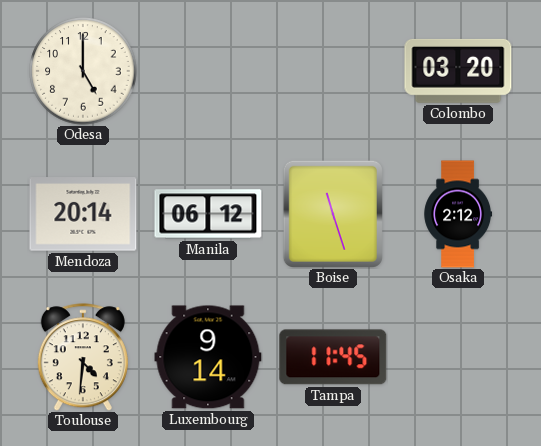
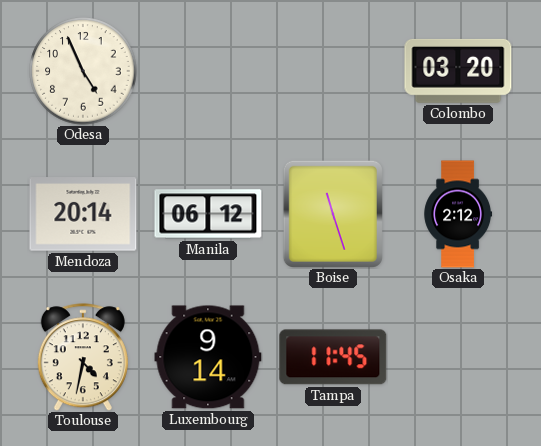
Odesa: 5:00 -> 4:56
Toulouse: 4:31 -> 4:32
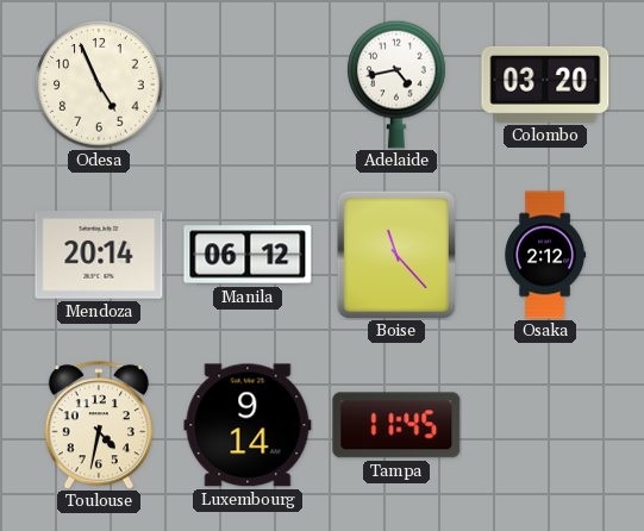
Adelaide: none -> 4:43
Boise: 11:27 -> 11:23
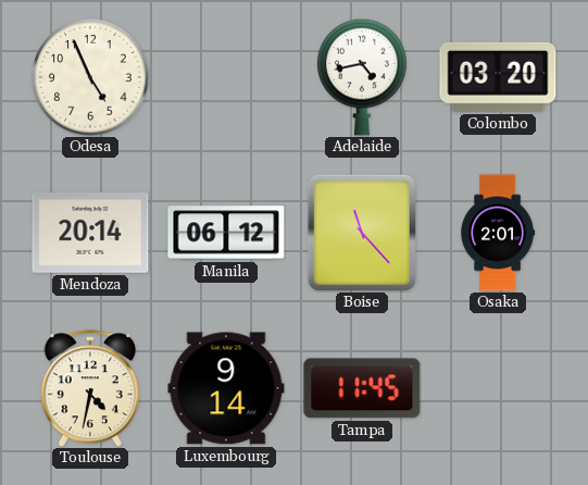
Osaka: 2:12 -> 2:01
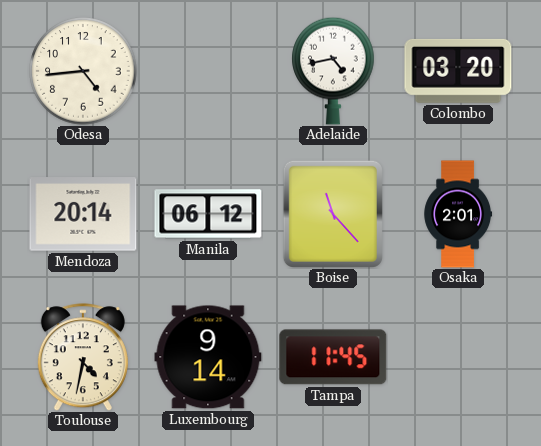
Odesa: 4:56 -> 4:44
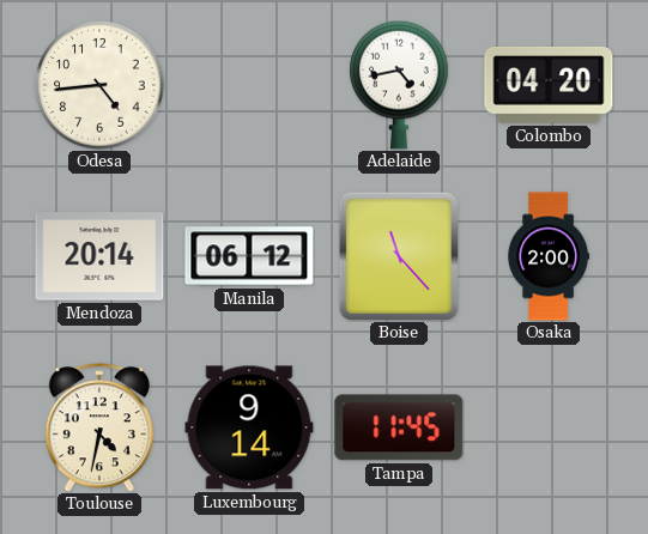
Colombo: 03:20 -> 04:20
Osaka: 2:01 -> 2:00
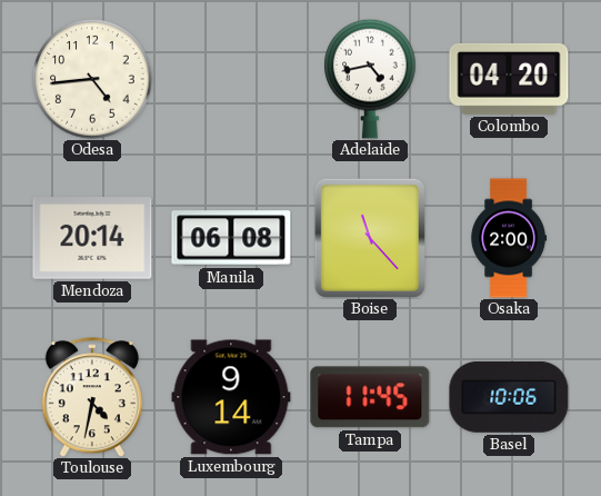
Manila: 06:12 -> 06:08
Basel: none -> 10:06
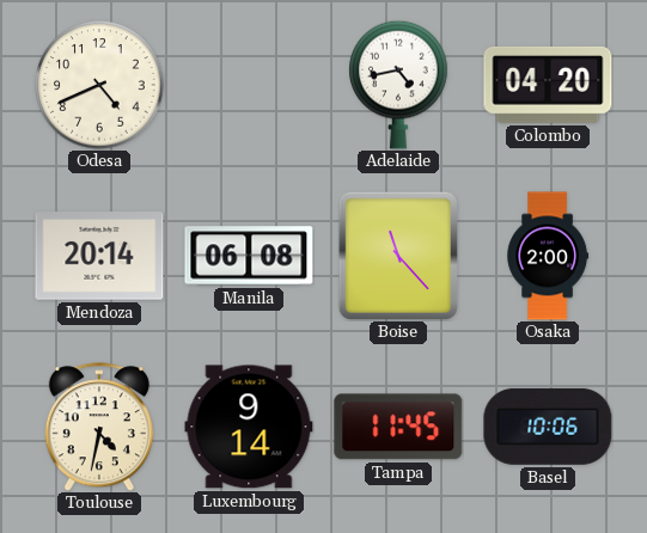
Odesa: 4:44 -> 4:41
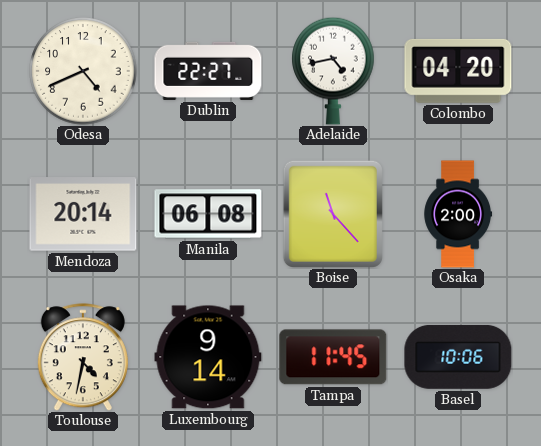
Dublin: none -> 22:27
